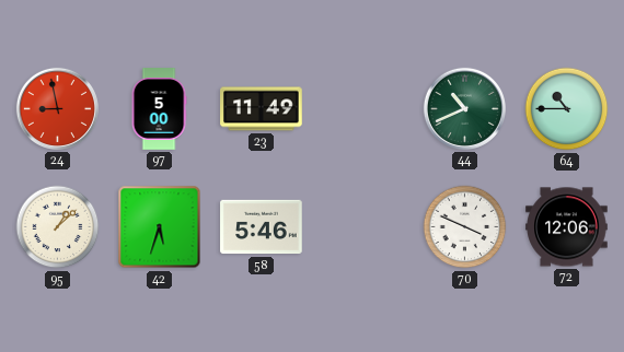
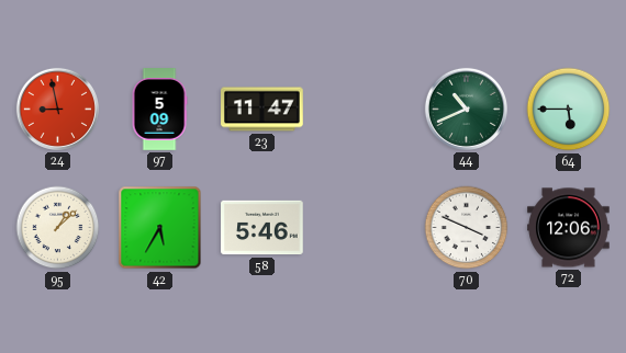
97: 5:00 -> 5:09
23: 11:49 -> 11:47
64: 10:45 -> 5:45
42: 5:33 -> 5:35
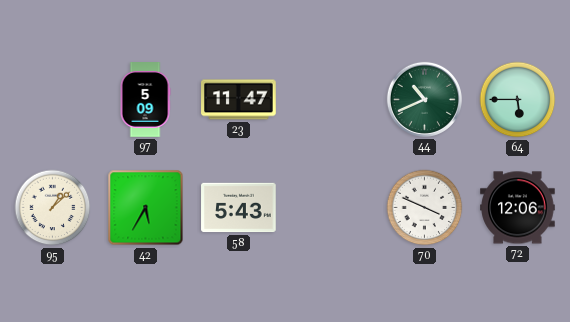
24: 8:58 -> none
58: 5:46 -> 5:43
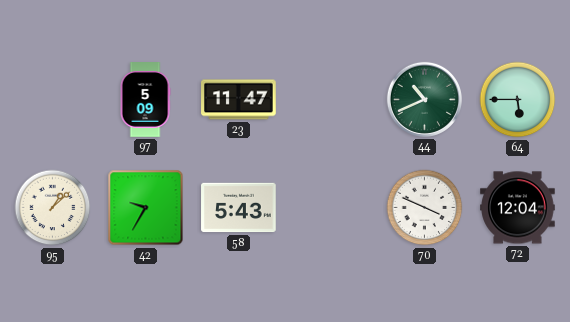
42: 5:35 -> 9:35
72: 12:06 -> 12:04
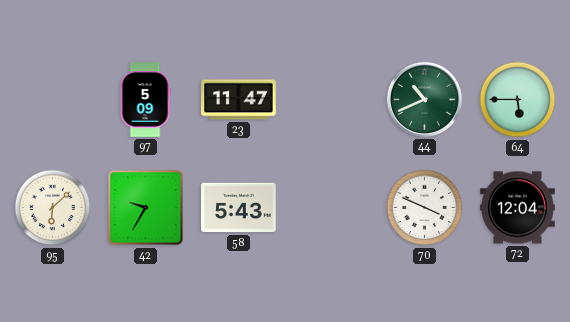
95: 1:08 -> 6:08
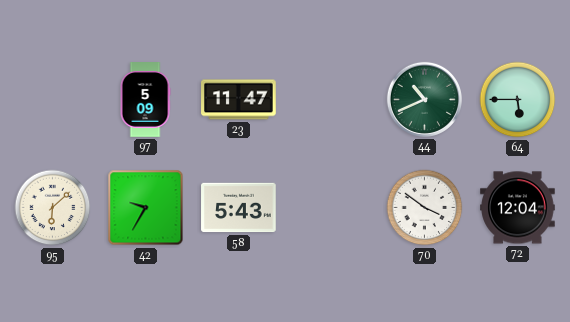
70: 3:49 -> 3:51
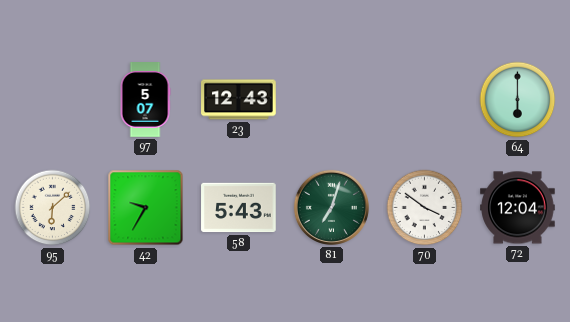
97: 5:09 -> 5:07
23: 11:47 -> 12:43
44: 10:41 -> none
64: 5:45 -> 6:00
81: none -> 7:03
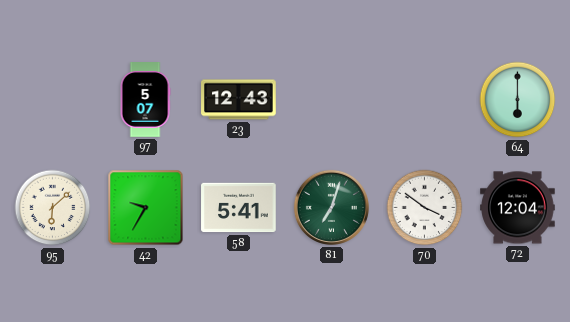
58: 5:43 -> 5:41
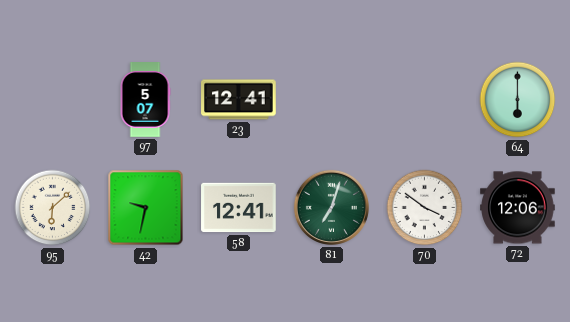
23: 12:43 -> 12:41
42: 9:35 -> 9:32
58: 5:41 -> 12:41
72: 12:04 -> 12:06
